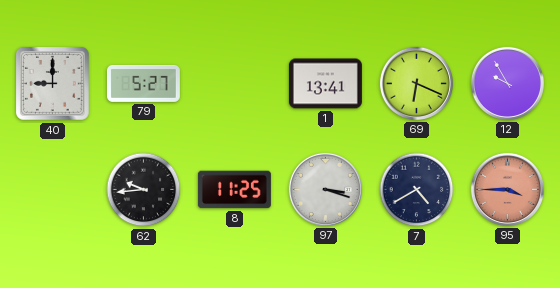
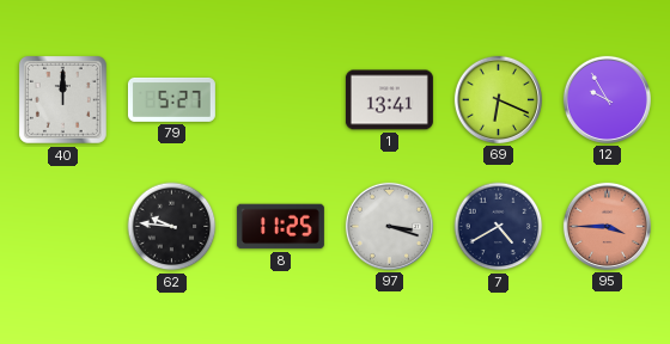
40: 9:00 -> 12:00
62: 9:44 -> 9:46
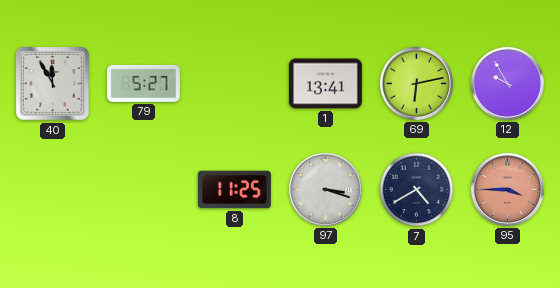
40: 12:00 -> 11:55
69: 6:19 -> 6:13
62: 9:46 -> none
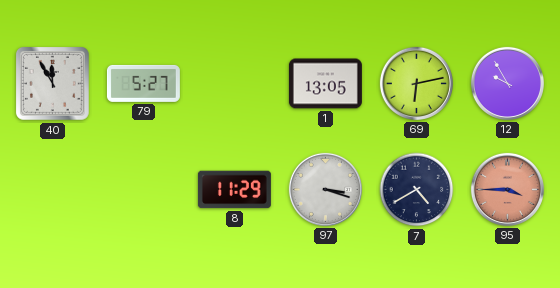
1: 13:41 -> 13:05
8: 11:25 -> 11:29
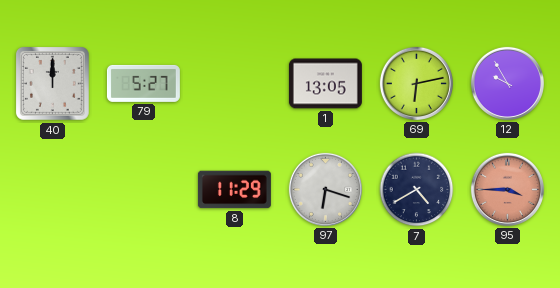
40: 11:55 -> 12:00
97: 3:18 -> 6:18
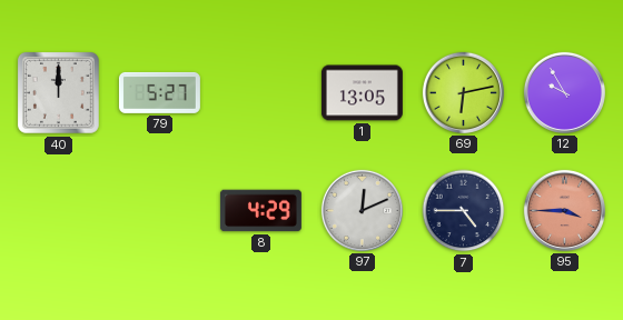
8: 11:29 -> 4:29
97: 6:18 -> 12:11
7: 4:40 -> 4:45
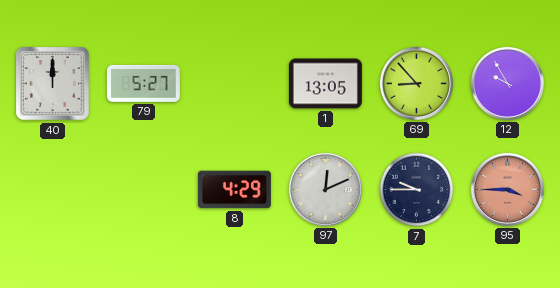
69: 6:13 -> 8:53
7: 4:45 -> 9:45
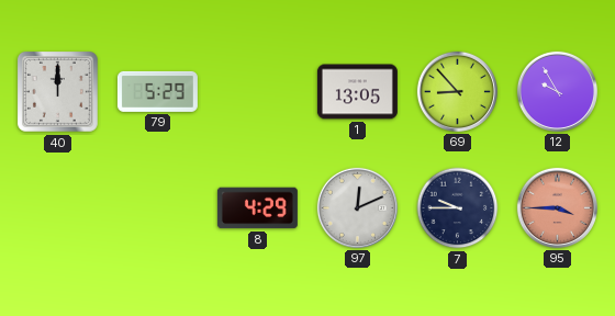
79: 5:27 -> 5:29
